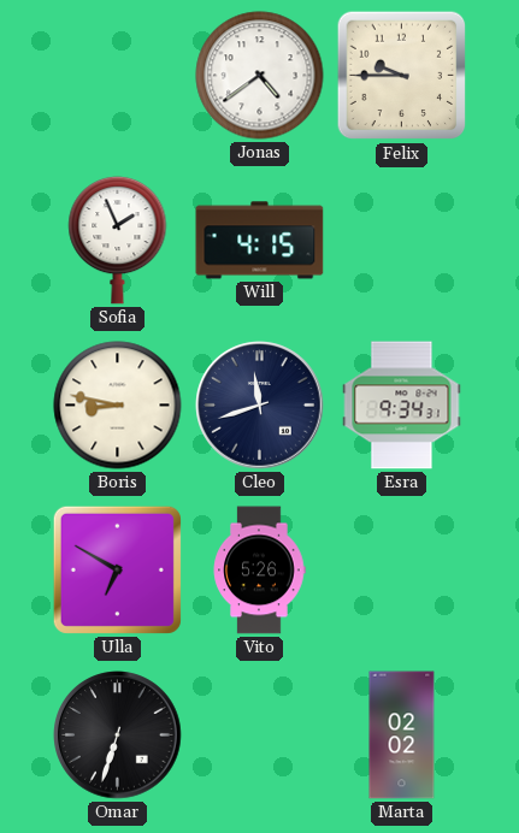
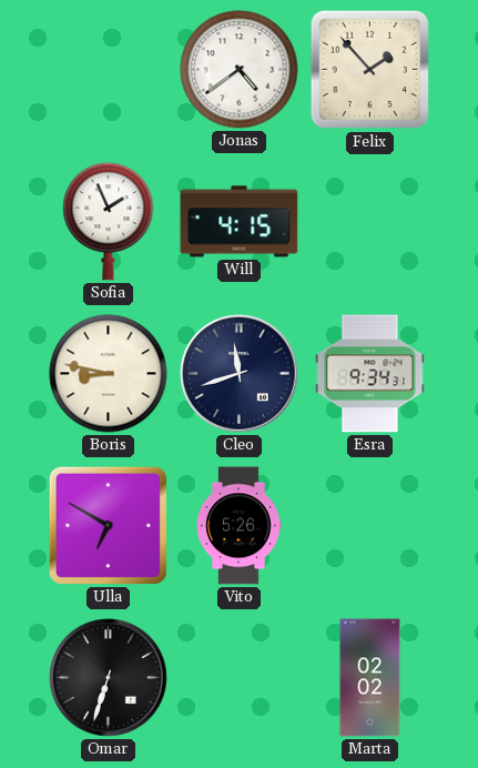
Felix: 9:45 -> 1:53
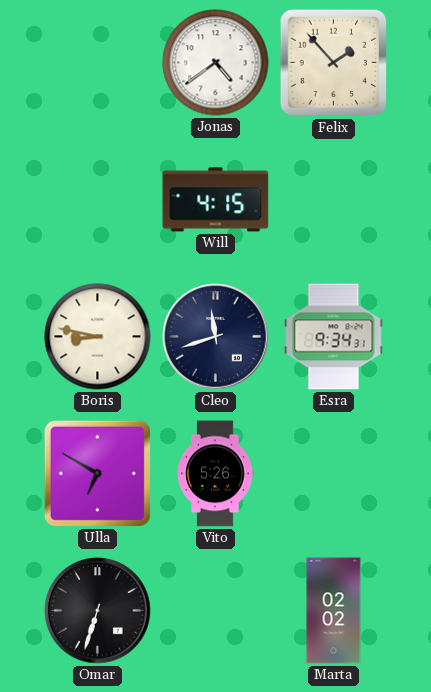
Sofia: 1:56 -> none
